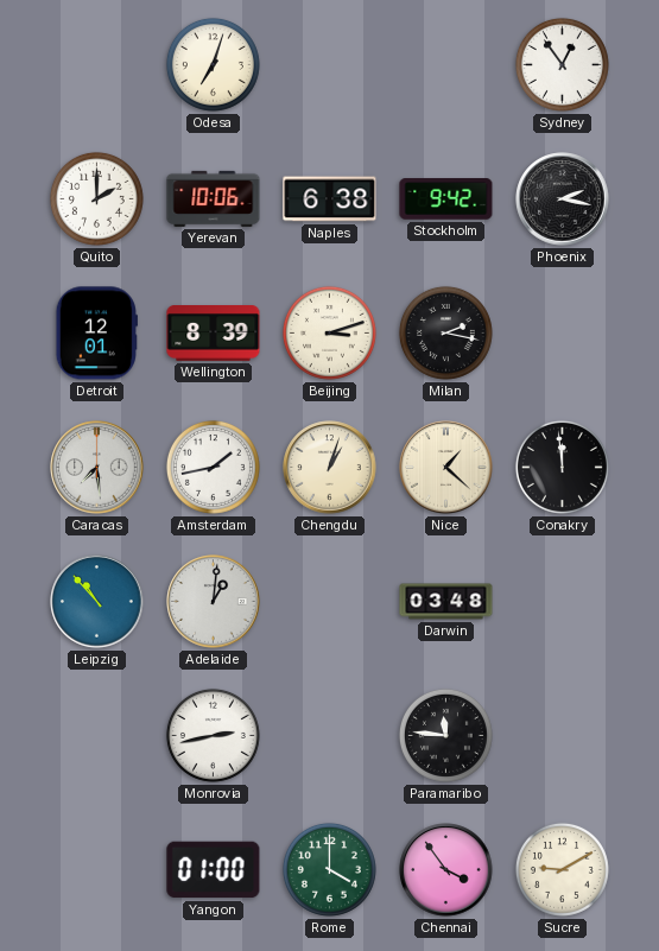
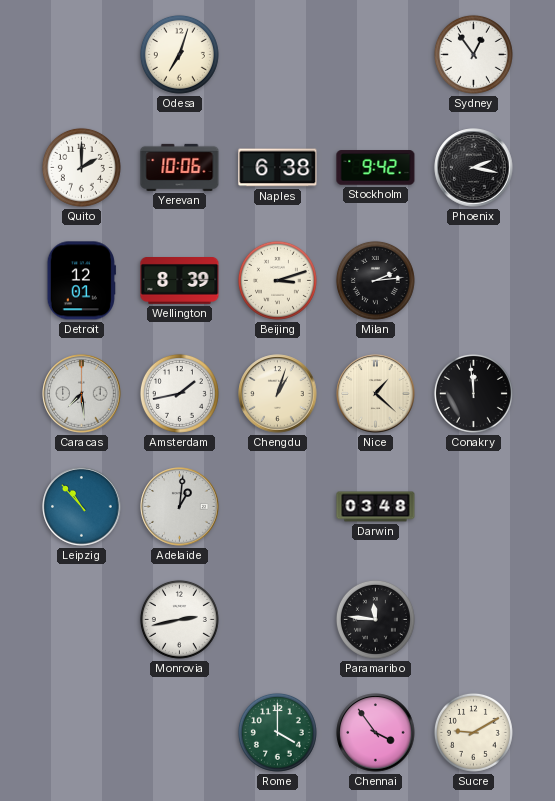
Milan: 2:17 -> 2:14
Yangon: 01:00 -> none
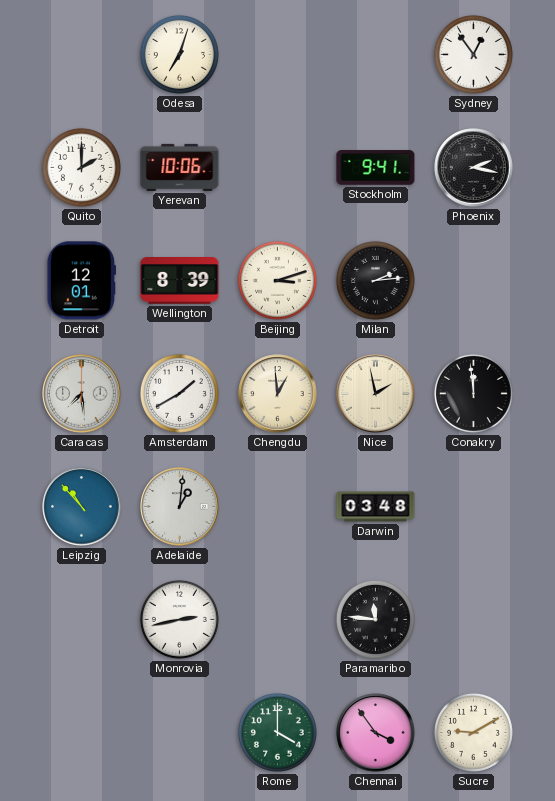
Naples: 6:38 -> none
Stockholm: 9:42 -> 9:41
Amsterdam: 1:43 -> 1:40
Chengdu: 1:03 -> 12:59
Nice: 1:22 -> 1:58
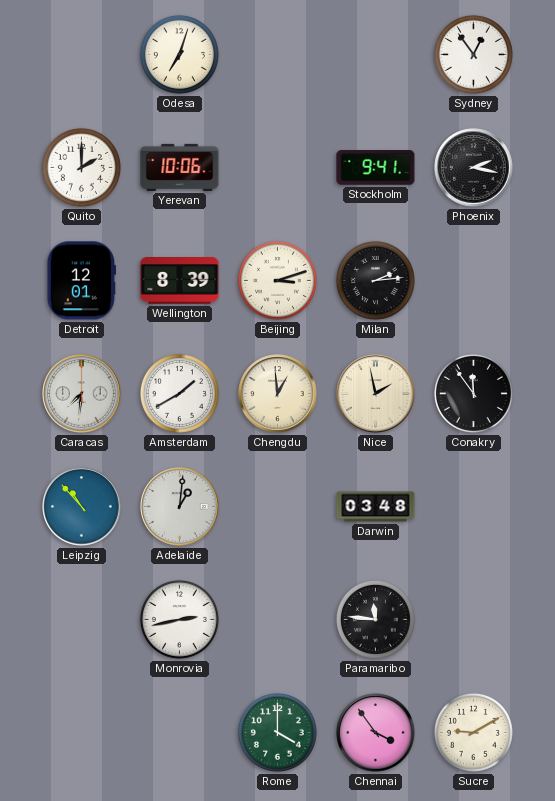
Caracas: 7:29 -> 7:31
Conakry: 11:59 -> 11:54
